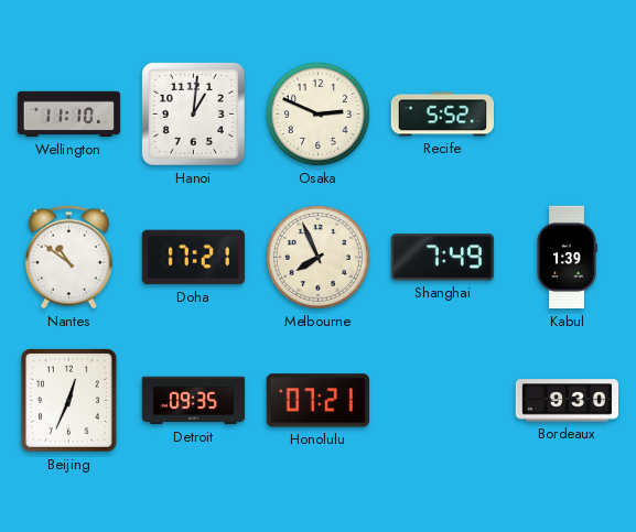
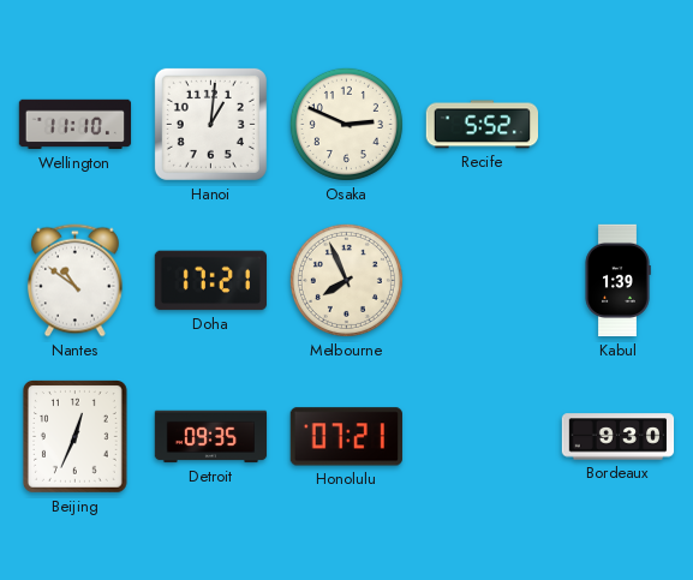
Shanghai: 7:49 -> none
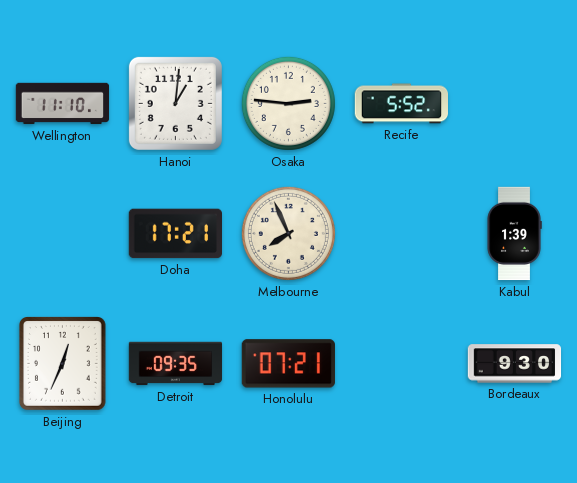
Osaka: 2:49 -> 2:46
Nantes: 10:51 -> none
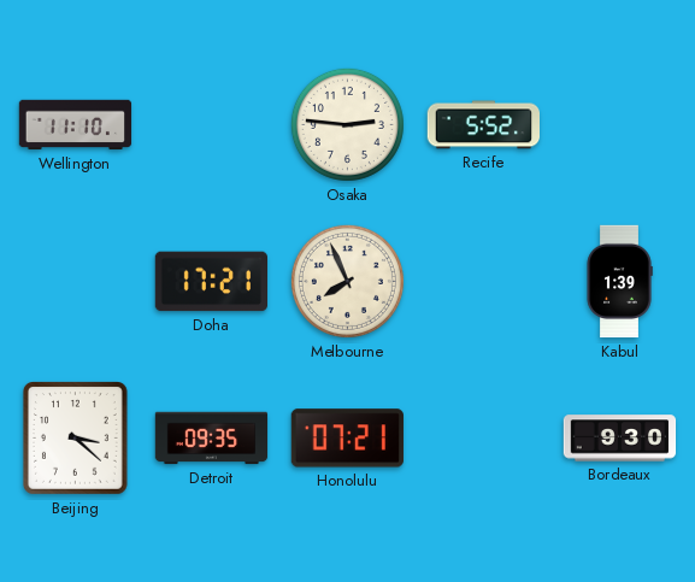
Hanoi: 1:01 -> none
Beijing: 12:34 -> 3:22
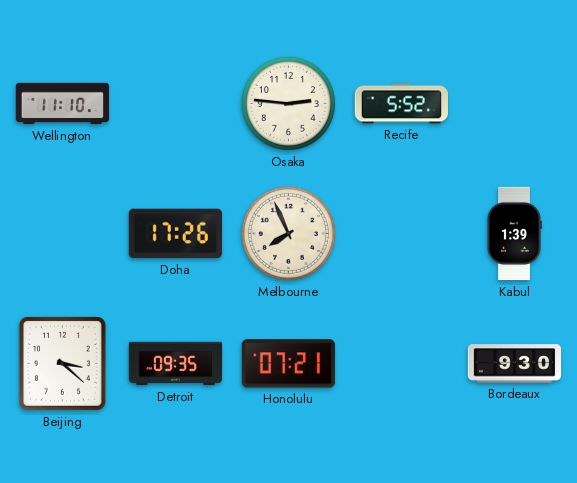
Doha: 17:21 -> 17:26
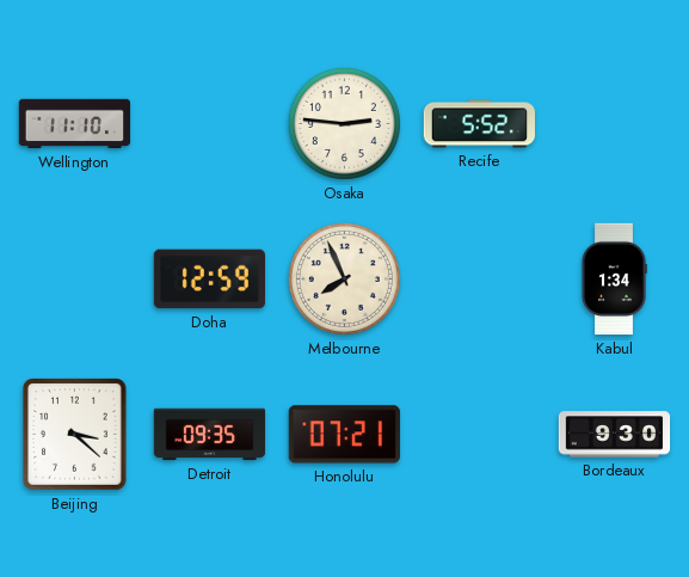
Doha: 17:26 -> 12:59
Kabul: 1:39 -> 1:34
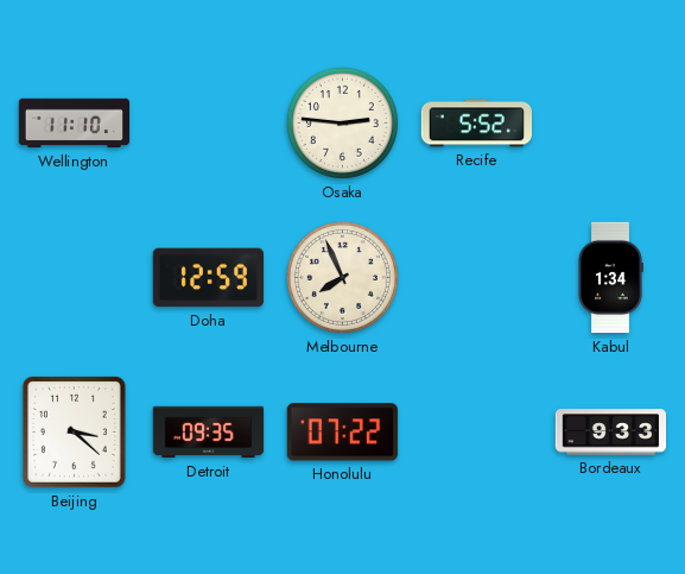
Honolulu: 07:21 -> 07:22
Bordeaux: 9:30 -> 9:33
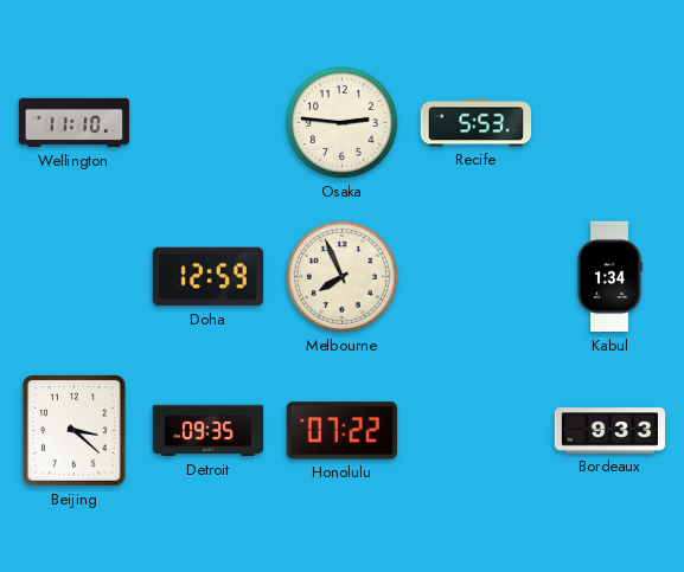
Recife: 5:52 -> 5:53
